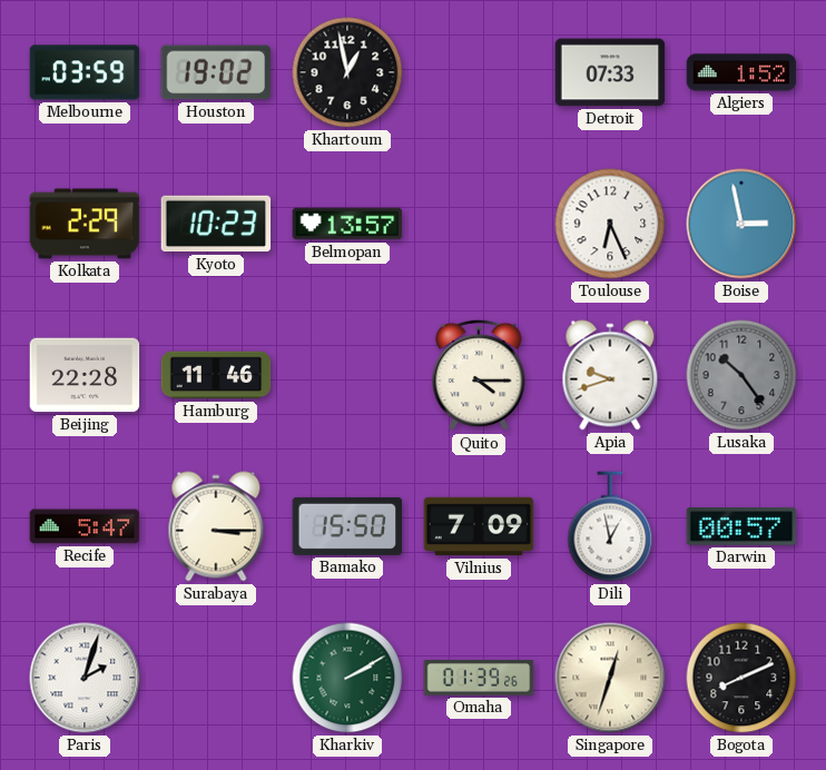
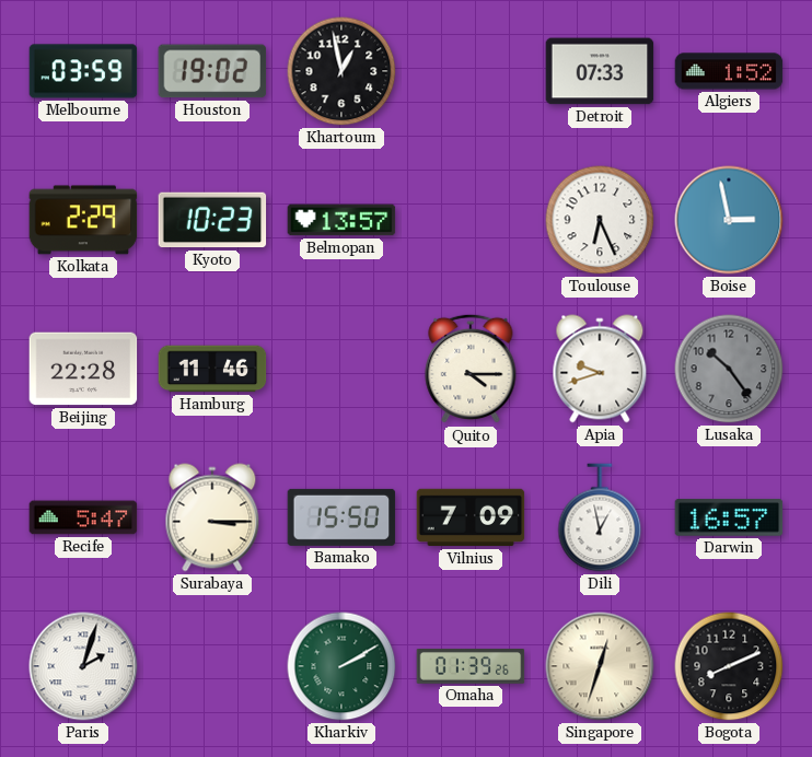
Darwin: 00:57 -> 16:57
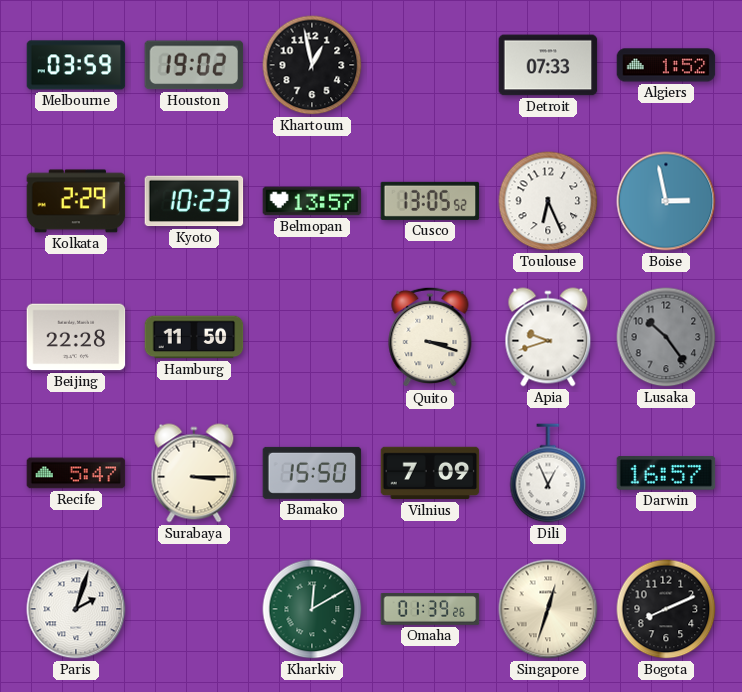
Cusco: none -> 13:05
Hamburg: 11:46 -> 11:50
Quito: 4:15 -> 3:18
Dili: 12:58 -> 12:56
Kharkiv: 2:10 -> 12:10
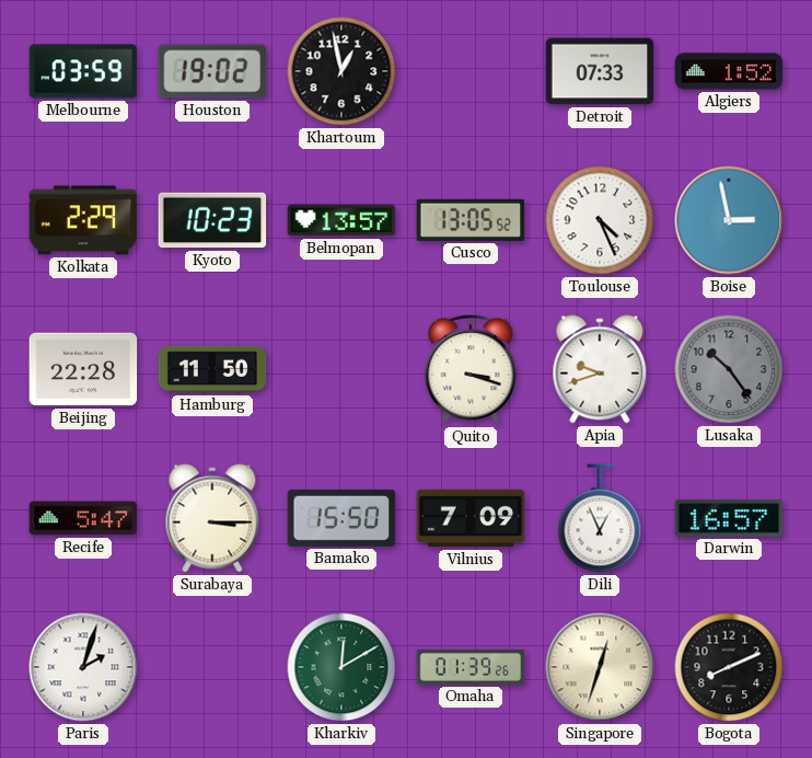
Toulouse: 6:26 -> 4:26
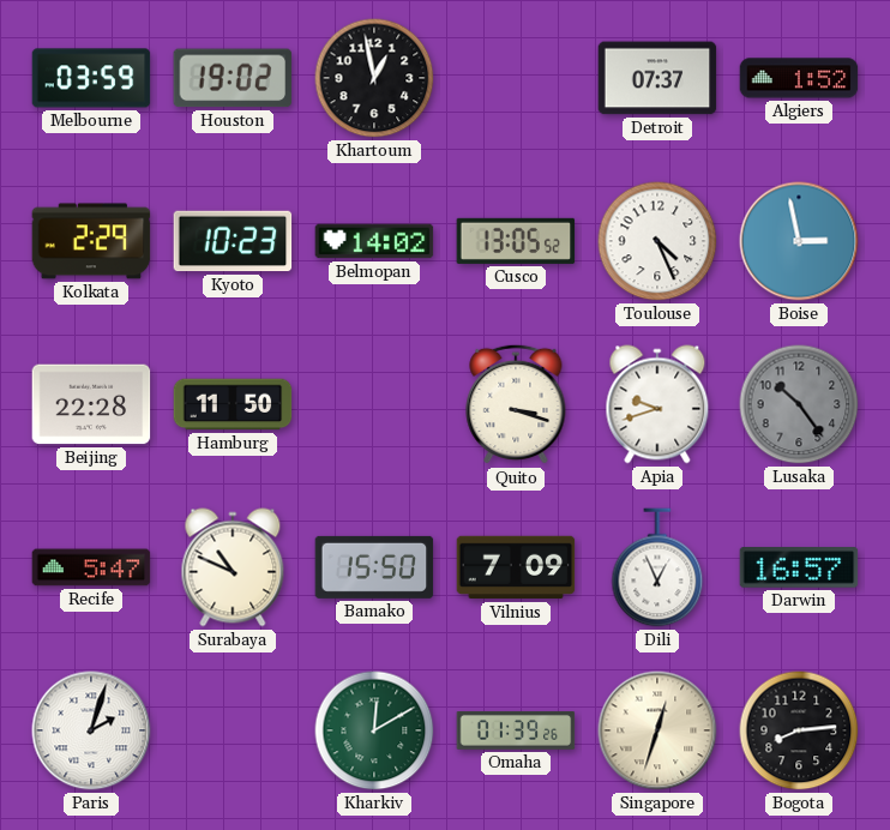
Detroit: 07:33 -> 07:37
Belmopan: 13:57 -> 14:02
Surabaya: 3:15 -> 10:49
Bogota: 8:11 -> 8:14
